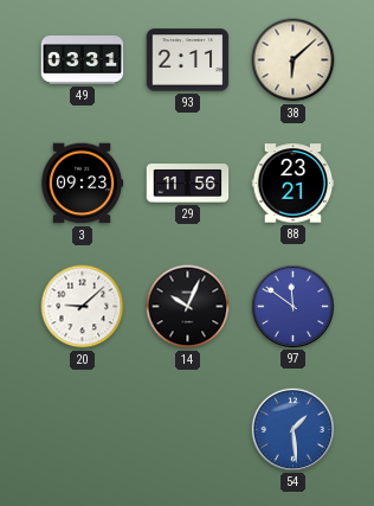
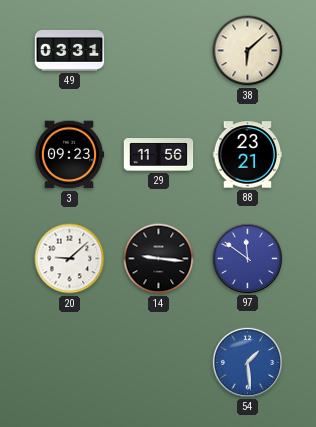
93: 2:11 -> none
14: 10:04 -> 9:16
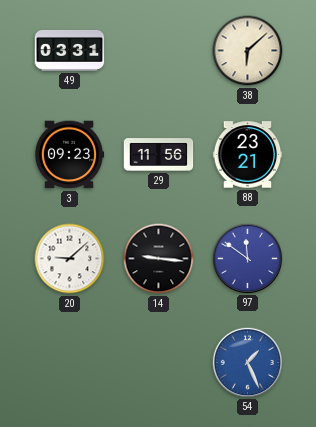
54: 1:29 -> 1:26
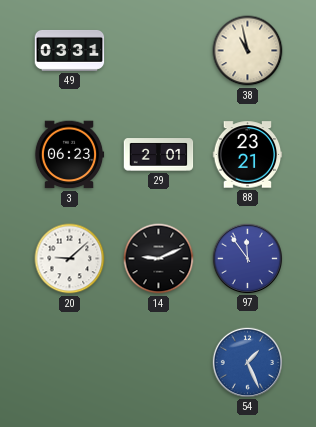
38: 6:08 -> 10:58
3: 09:23 -> 06:23
29: 11:56 -> 2:01
14: 9:16 -> 9:11
97: 11:51 -> 11:54
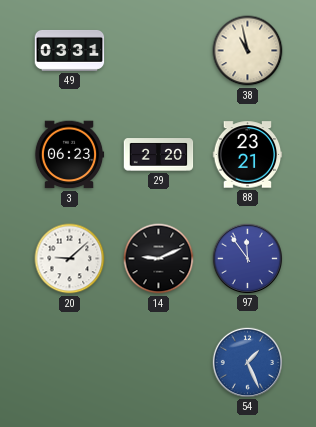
29: 2:01 -> 2:20
